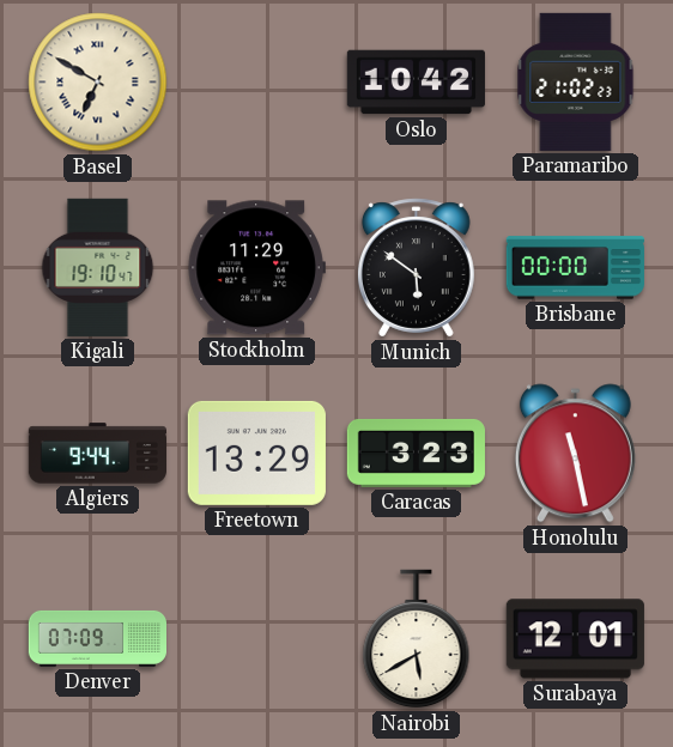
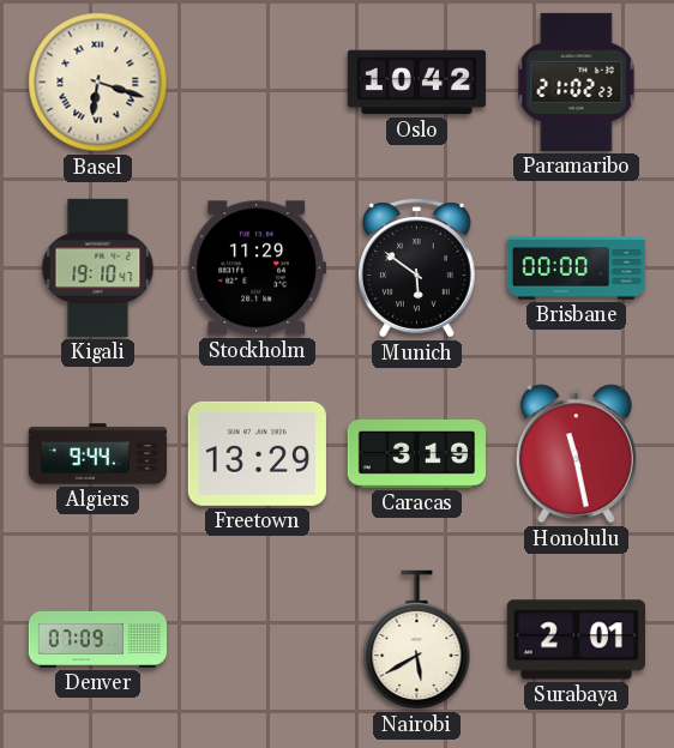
Basel: 6:50 -> 6:18
Caracas: 3:23 -> 3:19
Surabaya: 12:01 -> 2:01
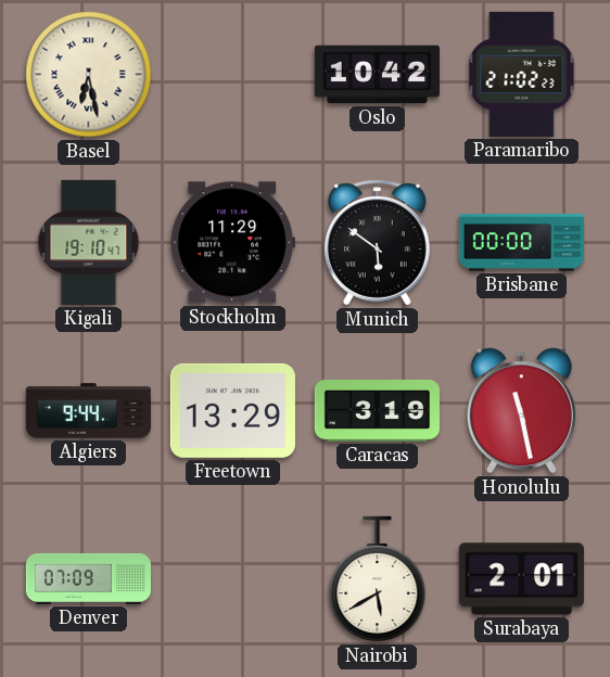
Basel: 6:18 -> 6:28
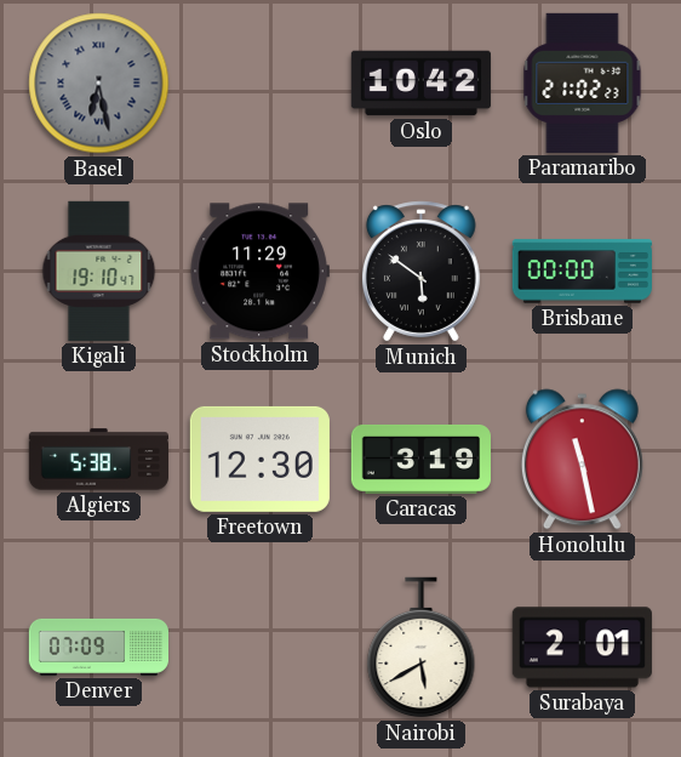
Basel dial: cream -> grey
Algiers: 9:44 -> 5:38
Freetown: 13:29 -> 12:30
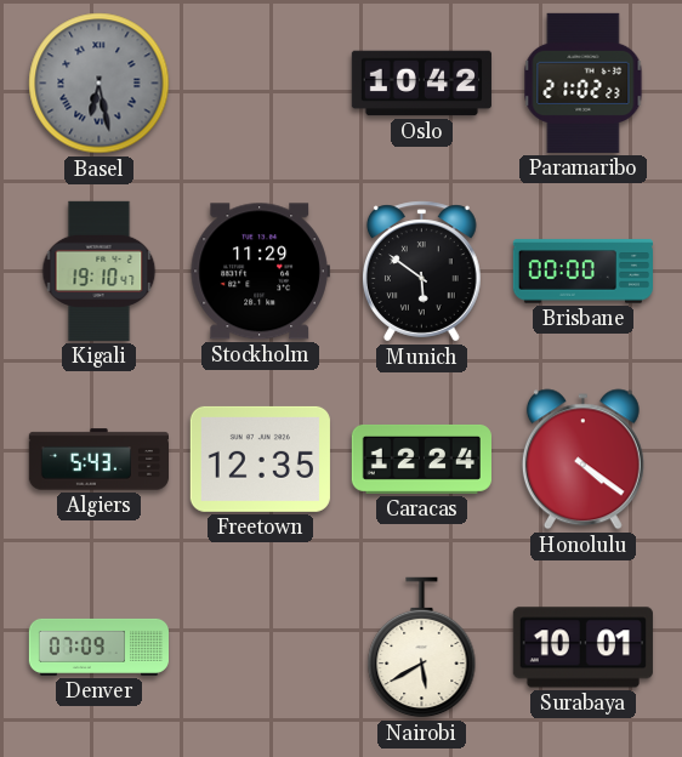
Algiers: 5:38 -> 5:43
Freetown: 12:30 -> 12:35
Caracas: 3:19 -> 12:24
Honolulu: 11:28 -> 4:21
Surabaya: 2:01 -> 10:01
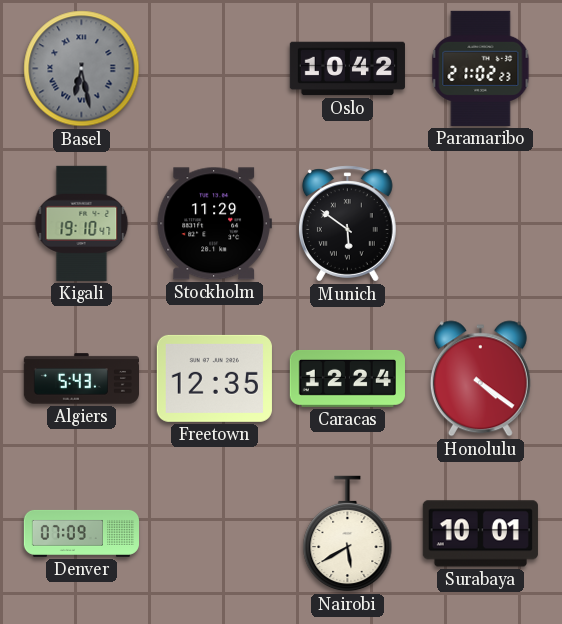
Brisbane: 00:00 -> none
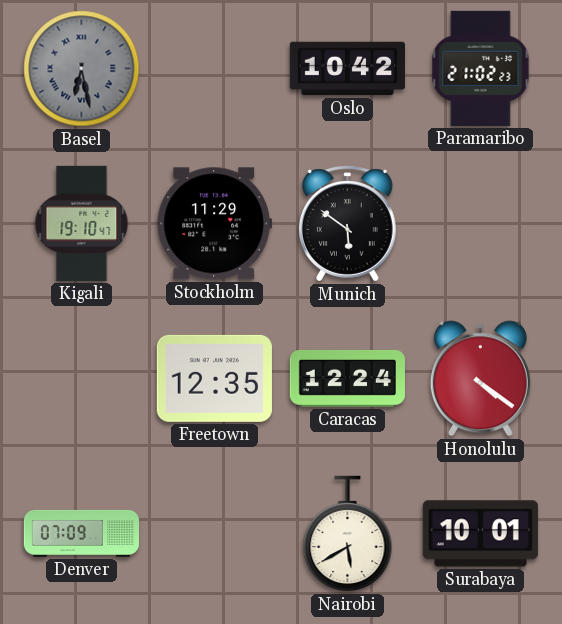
Algiers: 5:43 -> none
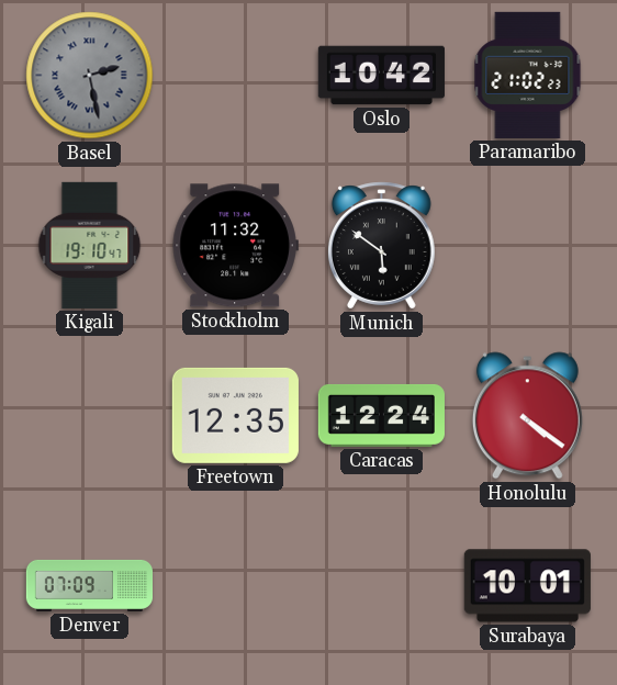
Basel: 6:28 -> 2:28
Stockholm: 11:29 -> 11:32
Nairobi: 5:40 -> none
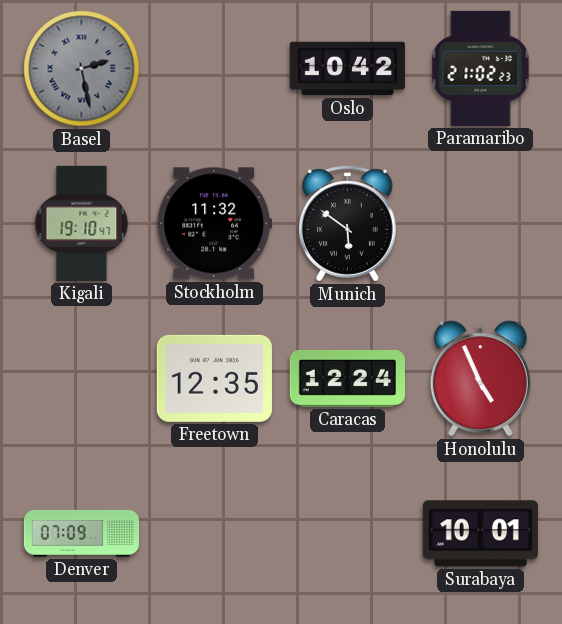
Honolulu: 4:21 -> 4:56
